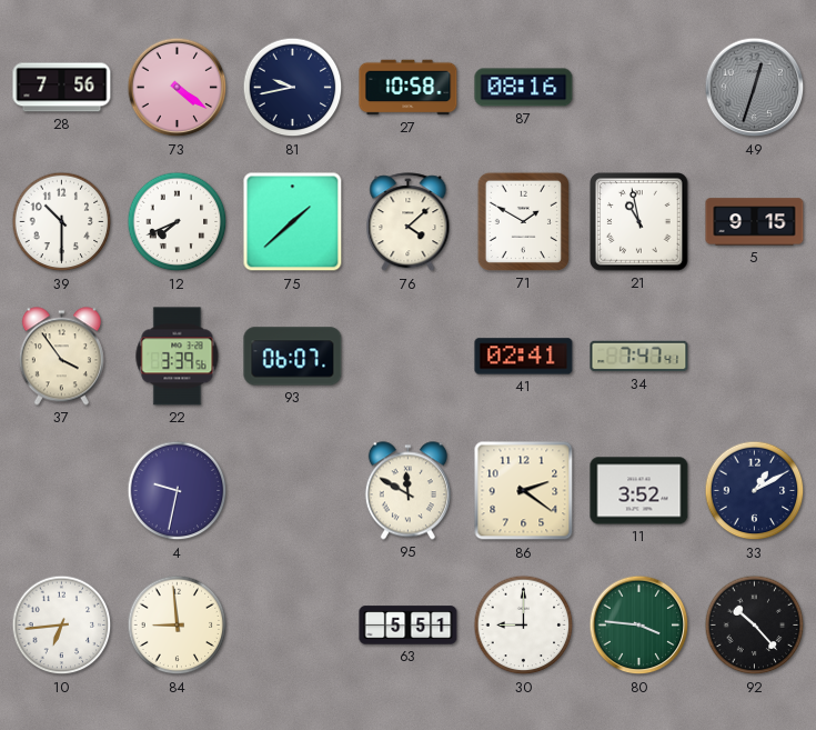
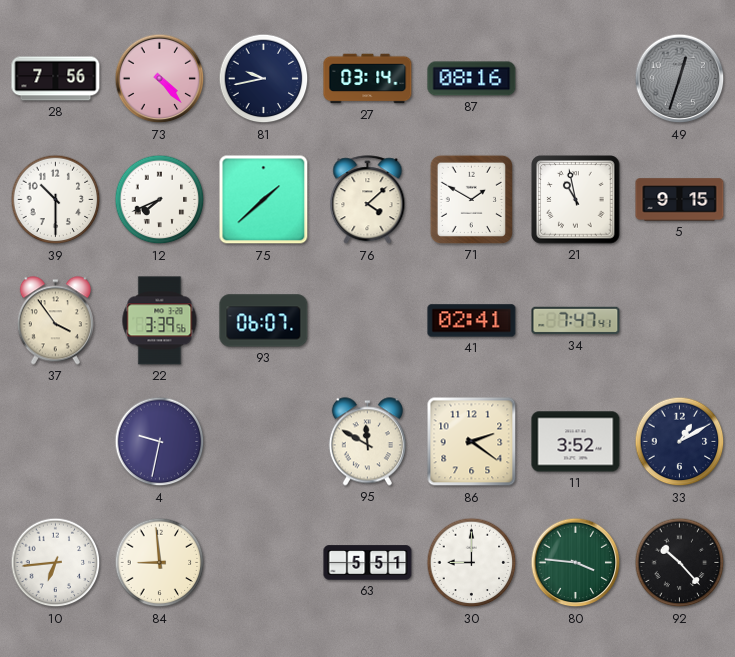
73: 4:21 -> 4:23
27: 10:58 -> 03:14
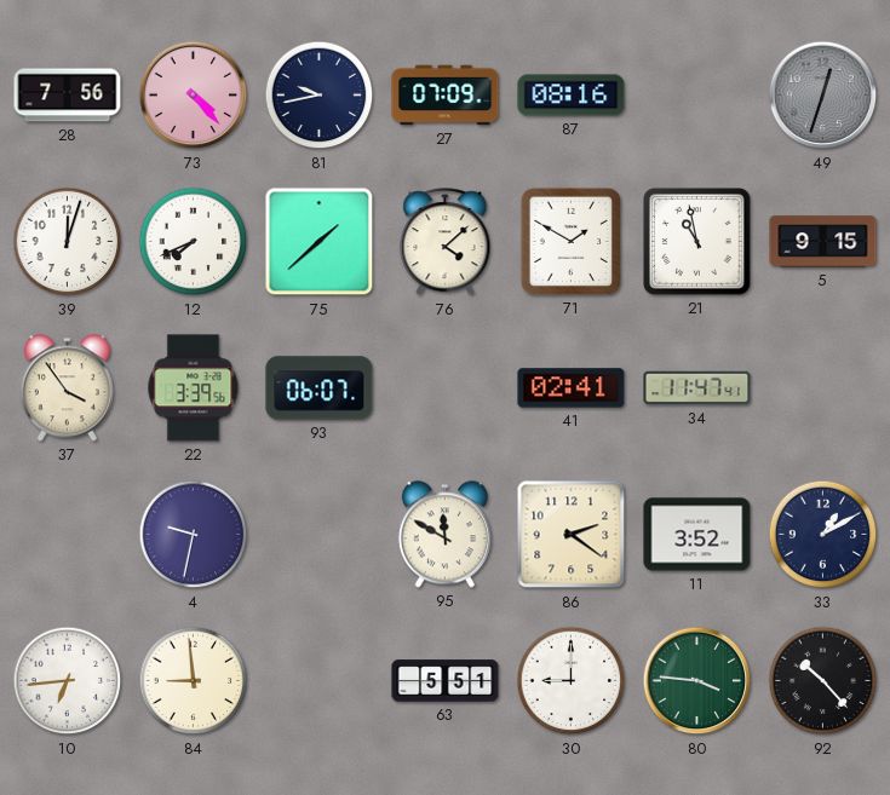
27: 03:14 -> 07:09
39: 10:30 -> 12:03
34: 7:47 -> 11:47
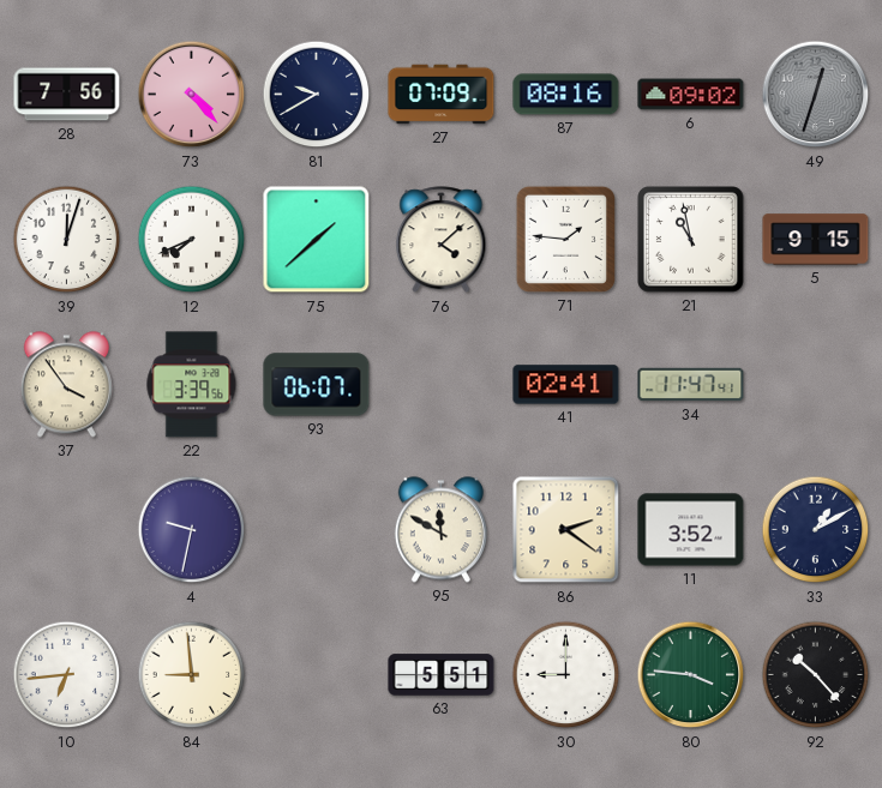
81: 9:43 -> 9:40
6: none -> 09:02
71: 1:50 -> 1:46
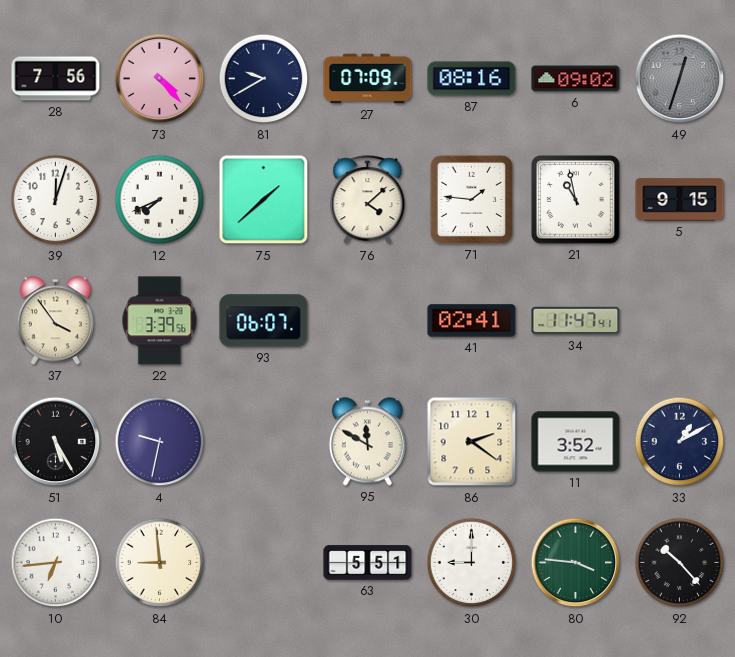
51: none -> 5:25
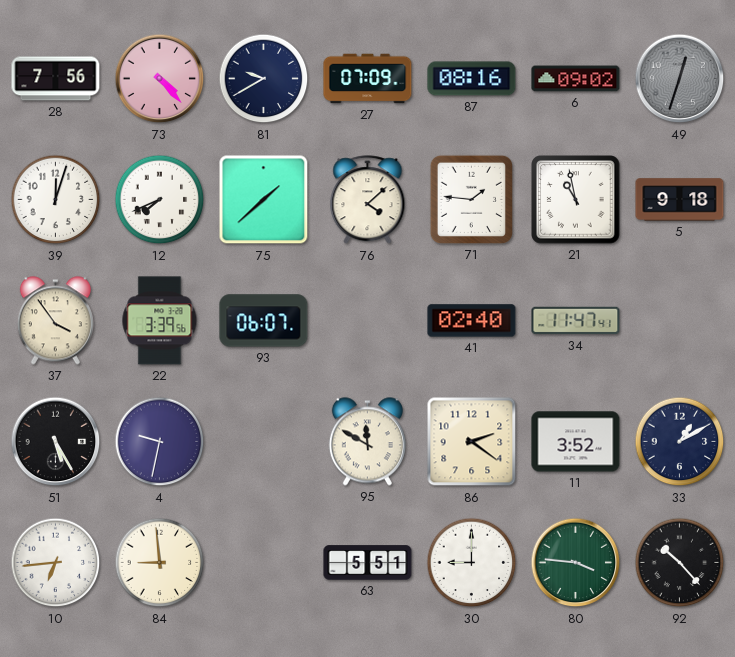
5: 9:15 -> 9:18
41: 02:41 -> 02:40
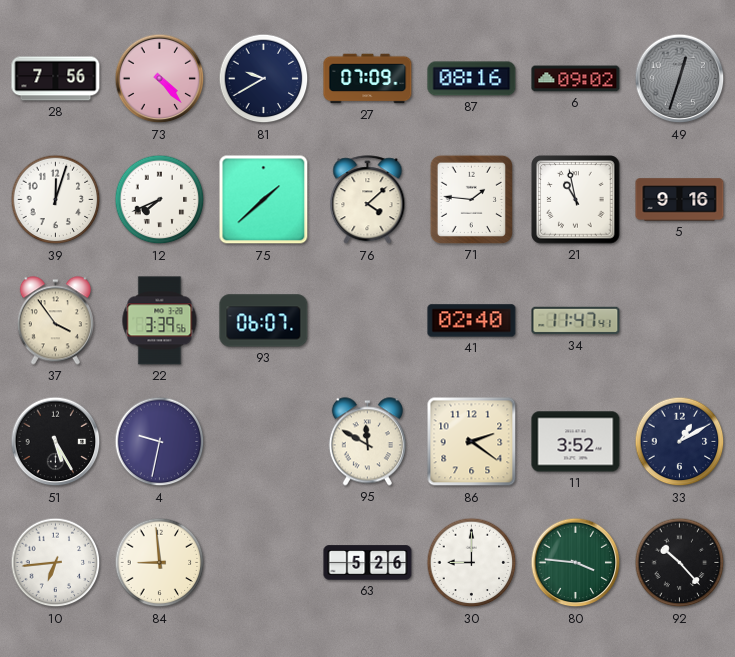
5: 9:18 -> 9:16
63: 5:51 -> 5:26
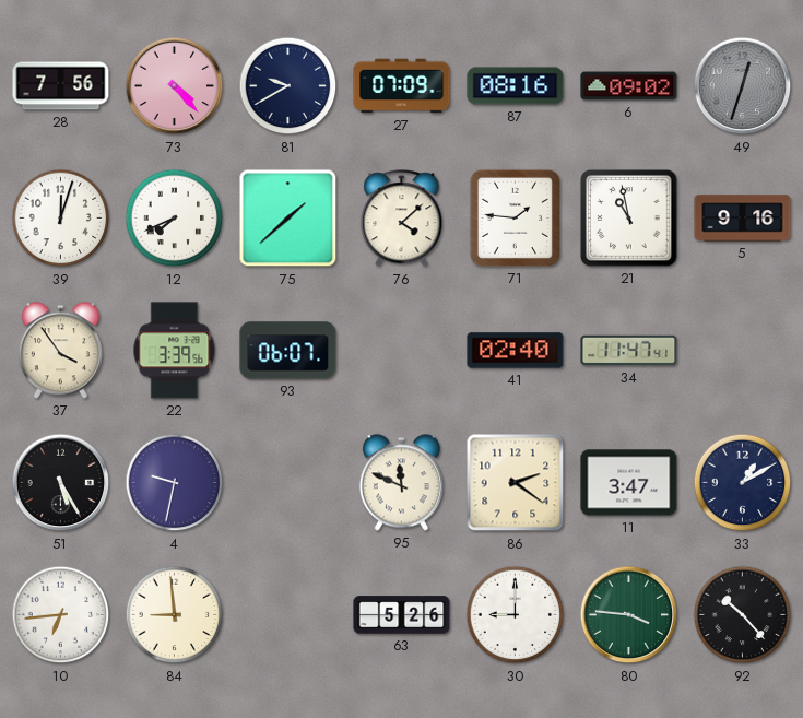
95: 11:50 -> 11:49
11: 3:52 -> 3:47
